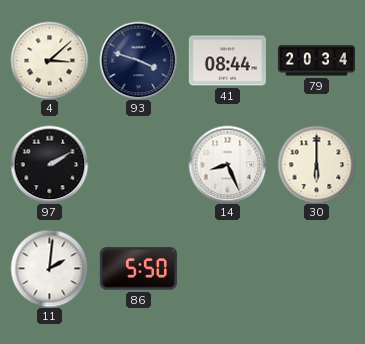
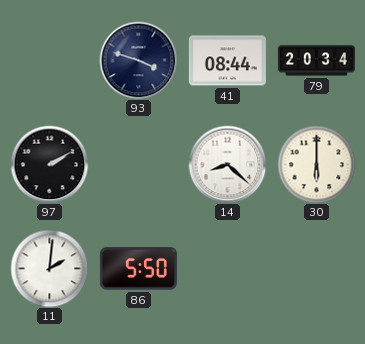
4: 3:08 -> none
14: 8:26 -> 8:22
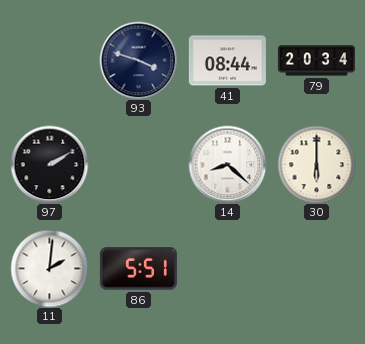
86: 5:50 -> 5:51
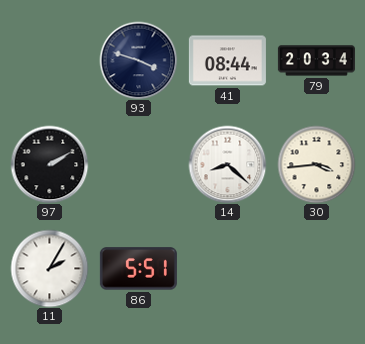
30: 6:00 -> 3:44
11: 2:01 -> 2:05
